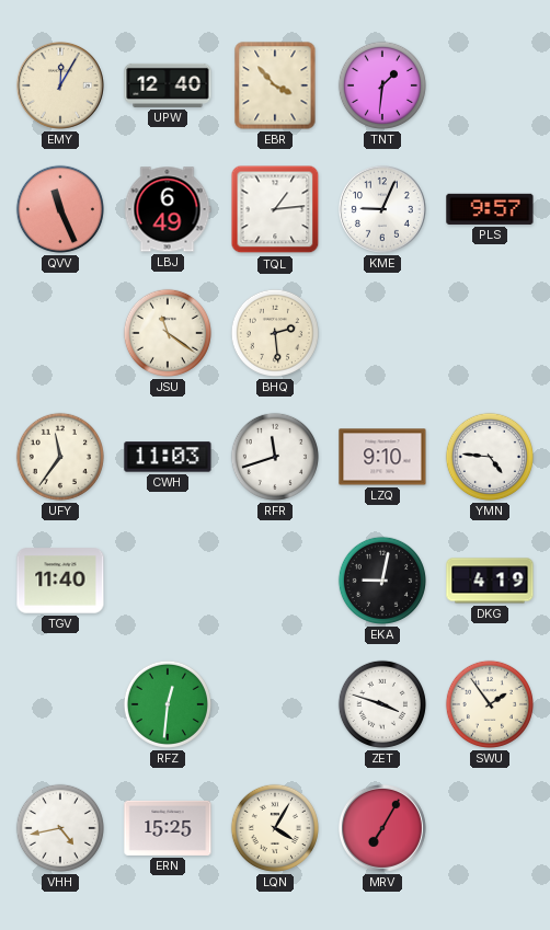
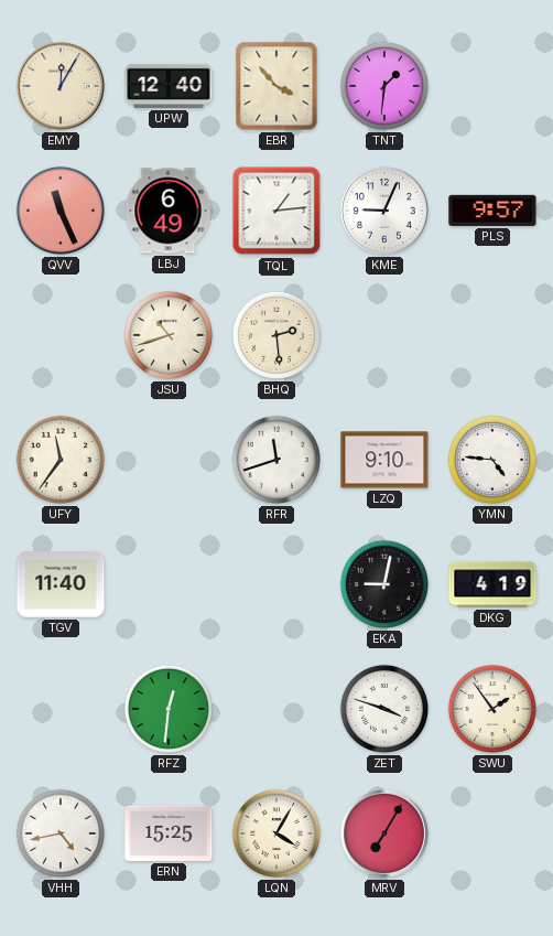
JSU: 11:21 -> 10:42
CWH: 11:03 -> none
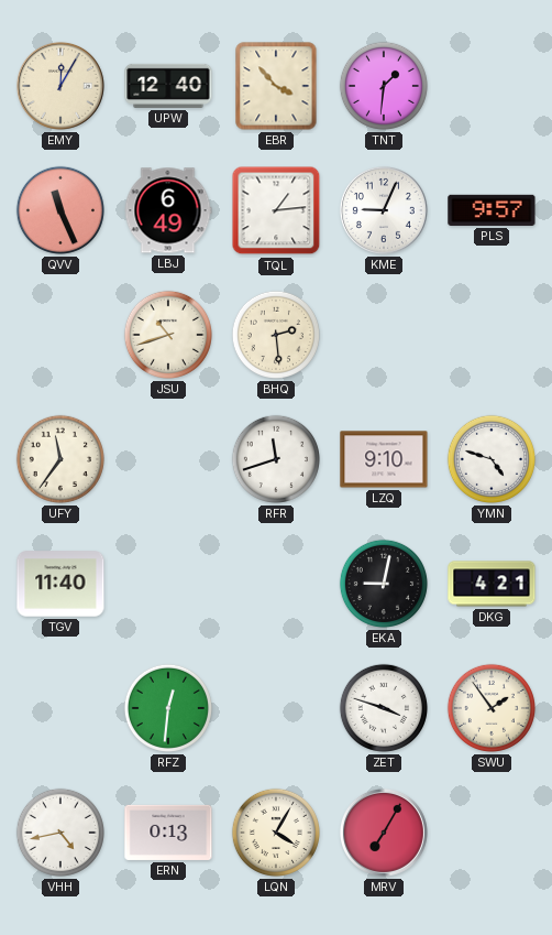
YMN: 4:46 -> 4:48
DKG: 4:19 -> 4:21
ERN: 15:25 -> 0:13
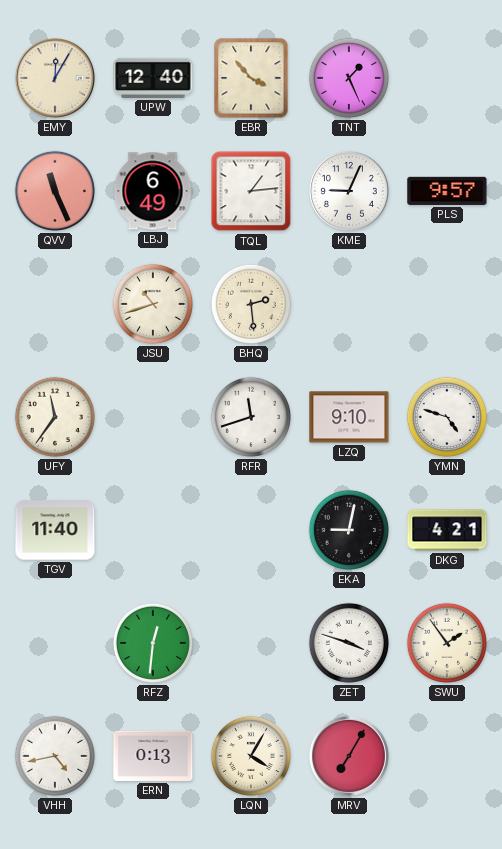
TNT: 1:31 -> 1:26
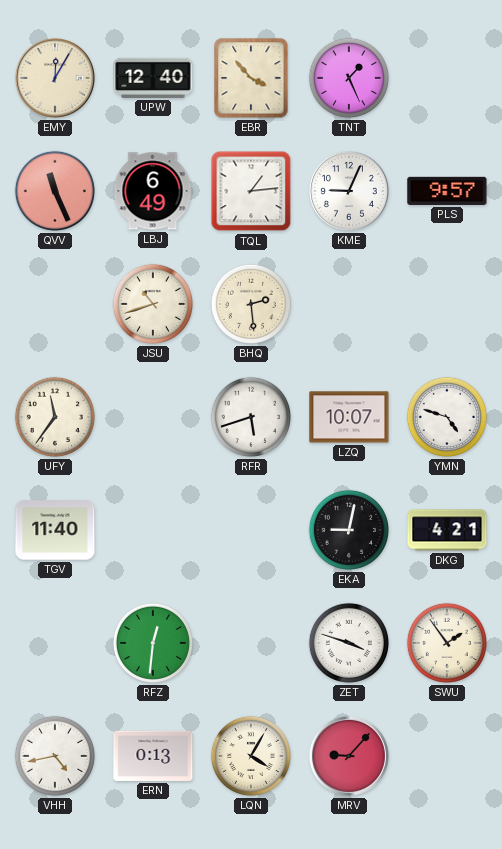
RFR: 11:42 -> 5:42
LZQ: 9:10 -> 10:07
MRV: 7:05 -> 9:07
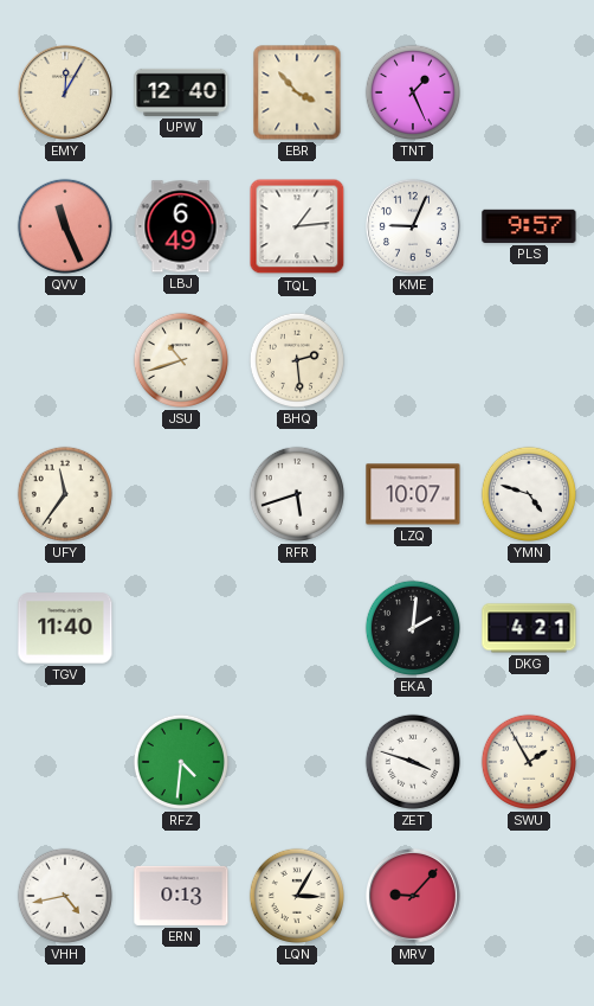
EKA: 9:02 -> 2:01
RFZ: 12:31 -> 4:31
SWU: 1:54 -> 1:55
LQN: 4:05 -> 3:05
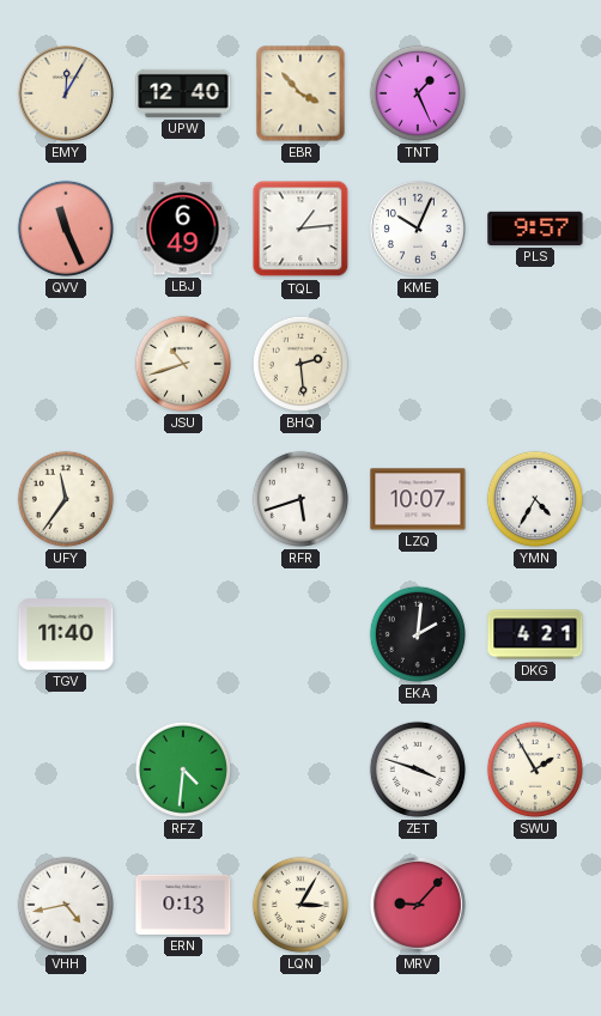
KME: 9:04 -> 10:04
YMN: 4:48 -> 4:35
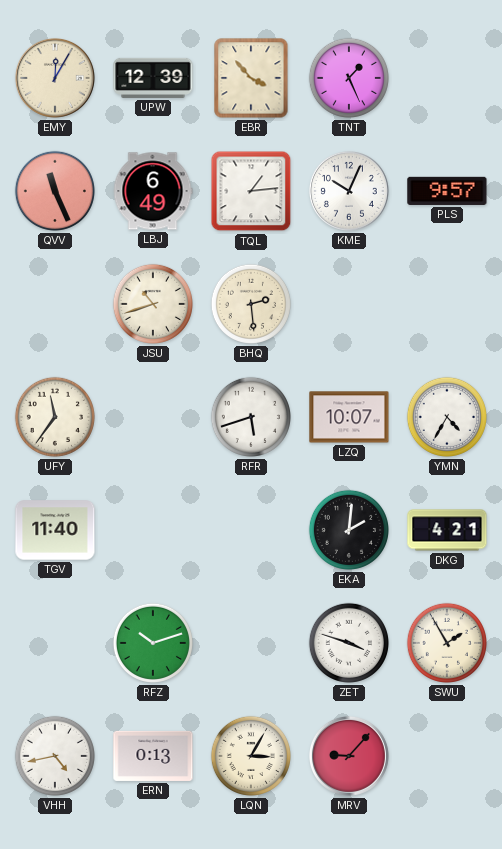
UPW: 12:40 -> 12:39
RFZ: 4:31 -> 10:12
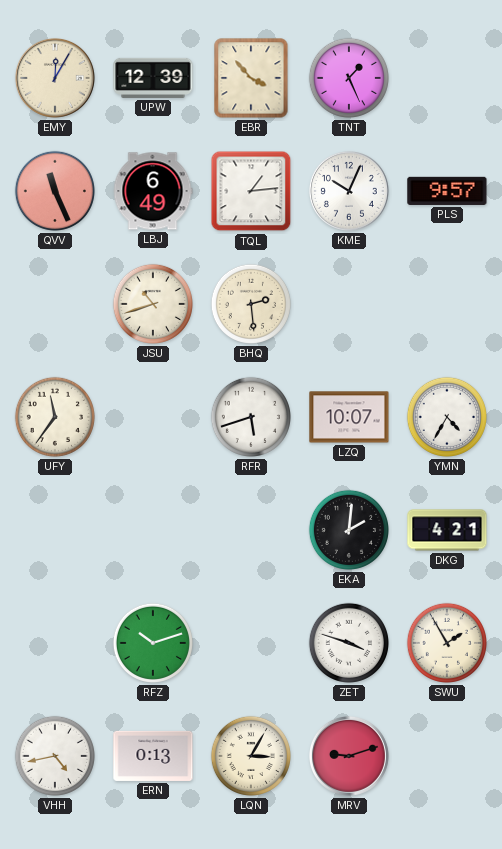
TGV: 11:40 -> none
MRV: 9:07 -> 9:12
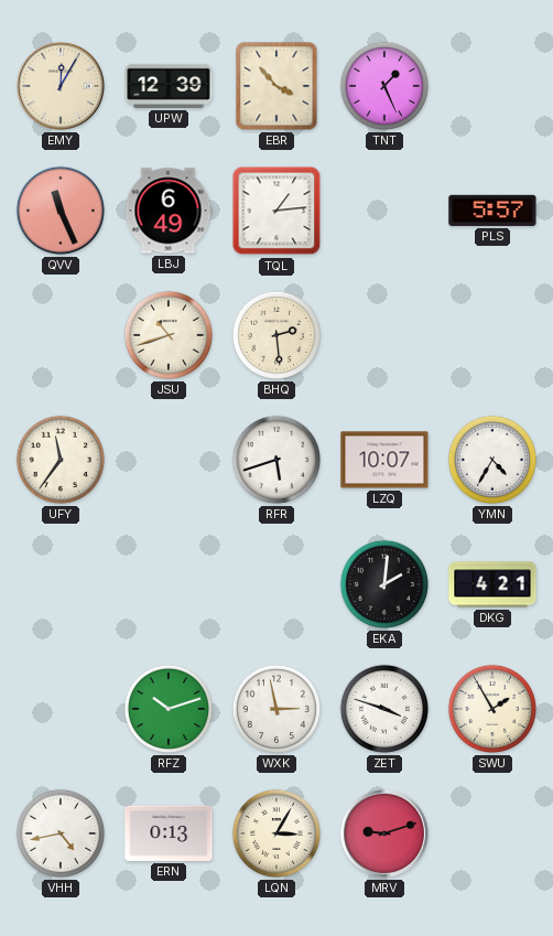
KME: 10:04 -> none
PLS: 9:57 -> 5:57
WXK: none -> 2:58
